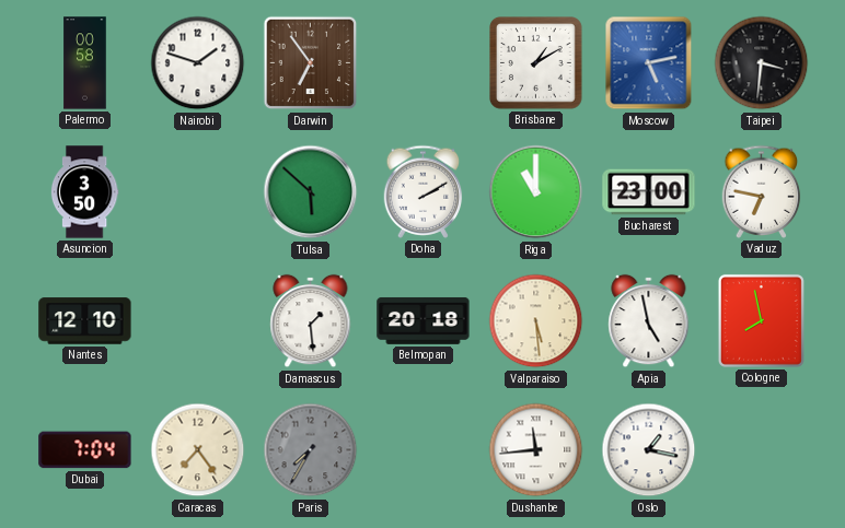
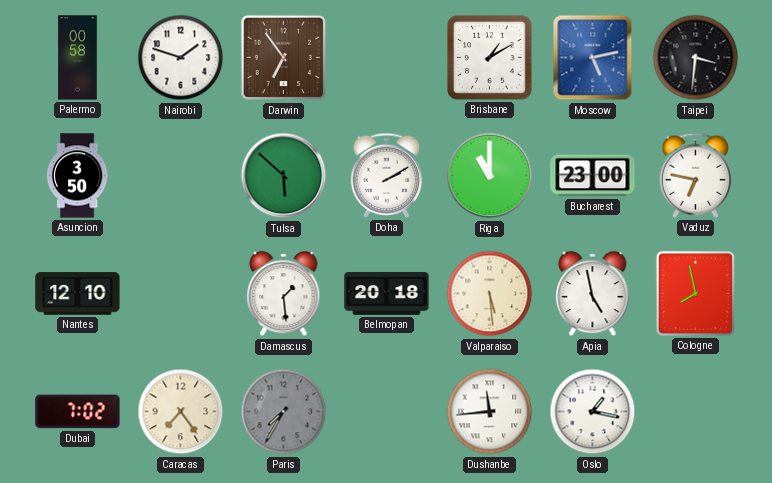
Dubai: 7:04 -> 7:02
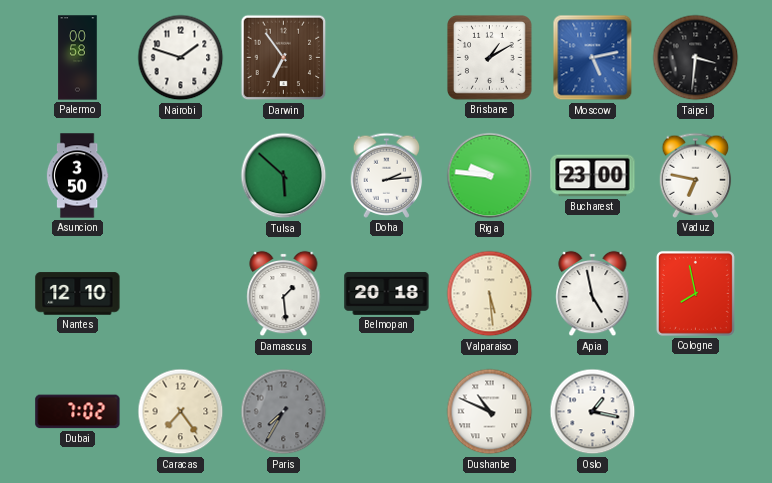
Doha: 2:10 -> 2:14
Riga: 11:00 -> 9:46
Dushanbe: 11:44 -> 10:49
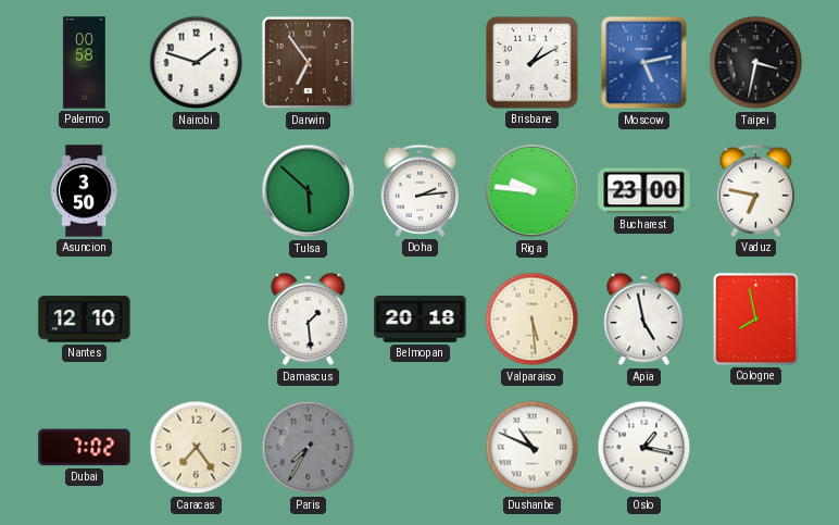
Taipei: 3:31 -> 3:32
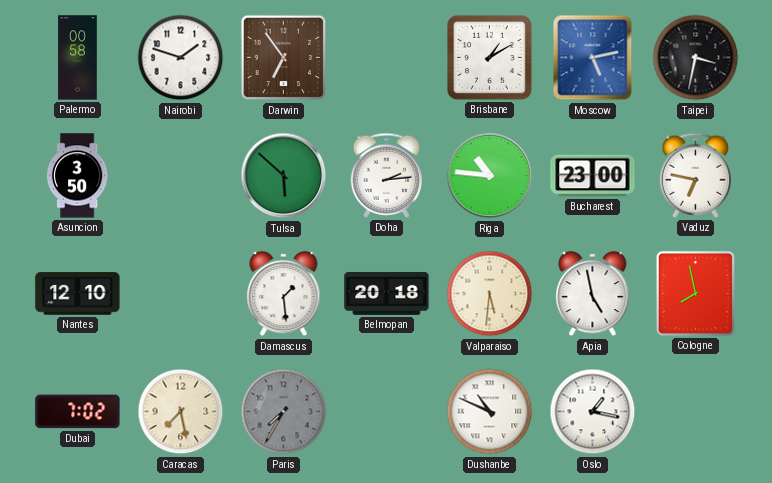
Riga: 9:46 -> 10:46
Valparaiso: 5:29 -> 5:31
Caracas: 7:24 -> 7:28
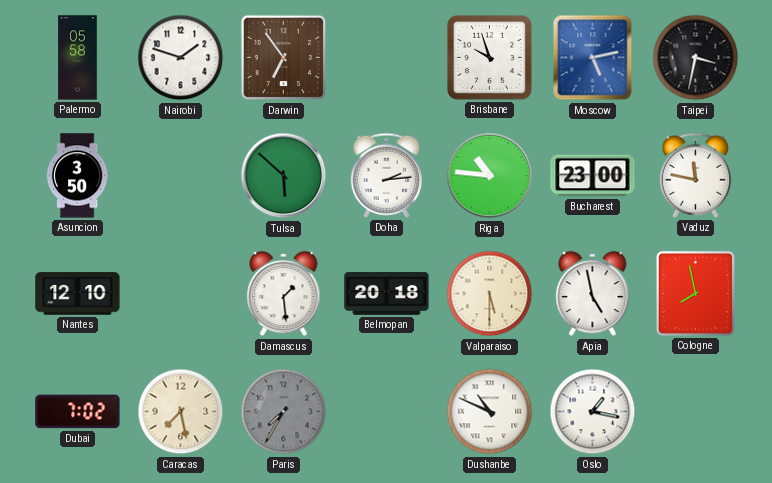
Palermo: 00:58 -> 05:58
Brisbane: 1:10 -> 9:57
Vaduz: 6:47 -> 11:47
Valparaiso: 5:31 -> 5:30
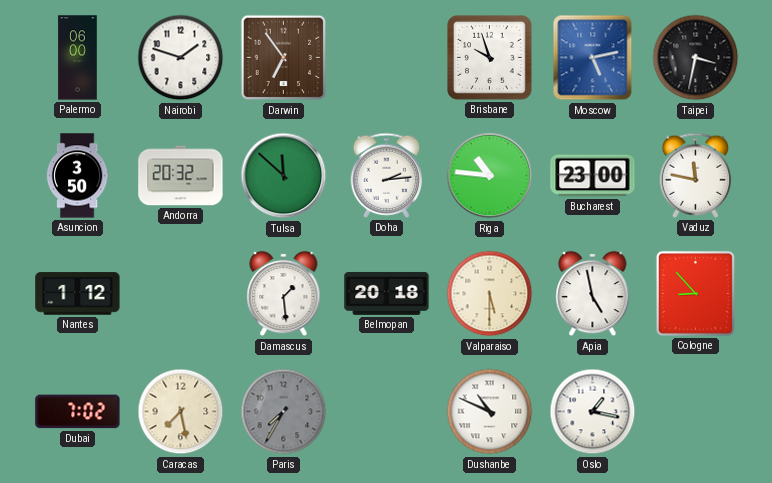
Palermo: 05:58 -> 06:00
Andorra: none -> 20:32
Tulsa: 5:52 -> 11:52
Nantes: 12:10 -> 1:12
Cologne: 7:58 -> 8:53
